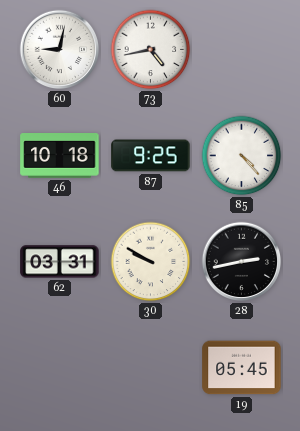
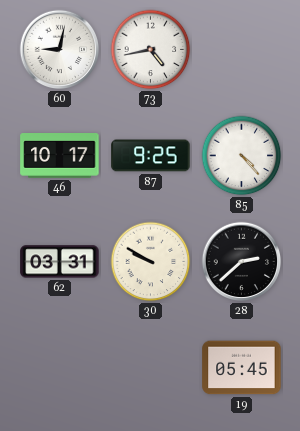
46: 10:18 -> 10:17
28: 2:43 -> 2:38
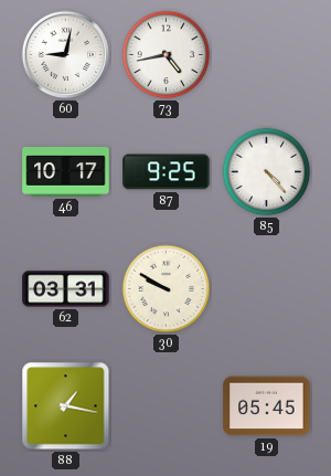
28: 2:38 -> none
88: none -> 1:17
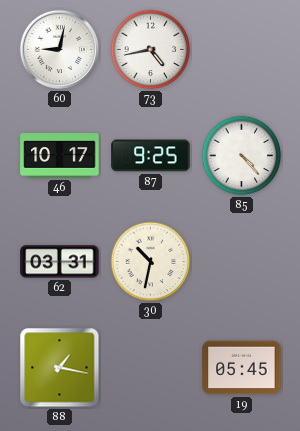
30: 9:50 -> 10:32
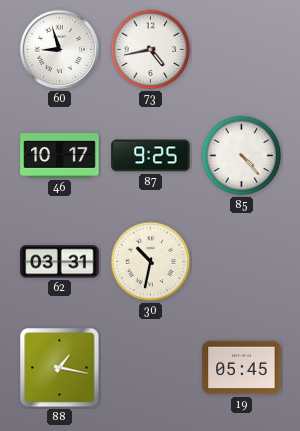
60: 9:02 -> 8:57
